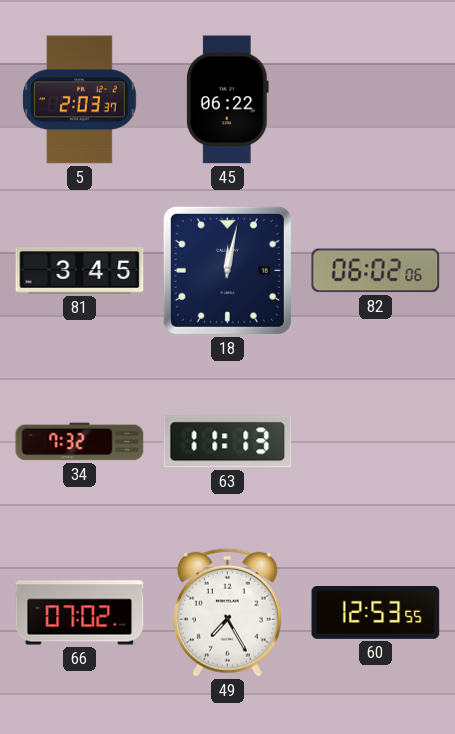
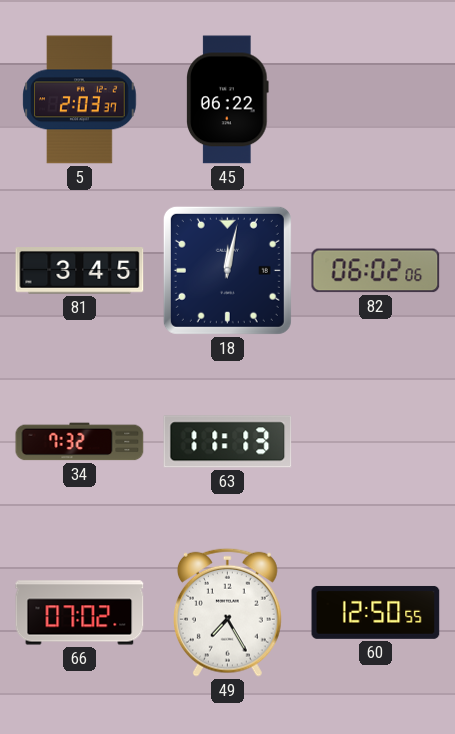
60: 12:53 -> 12:50
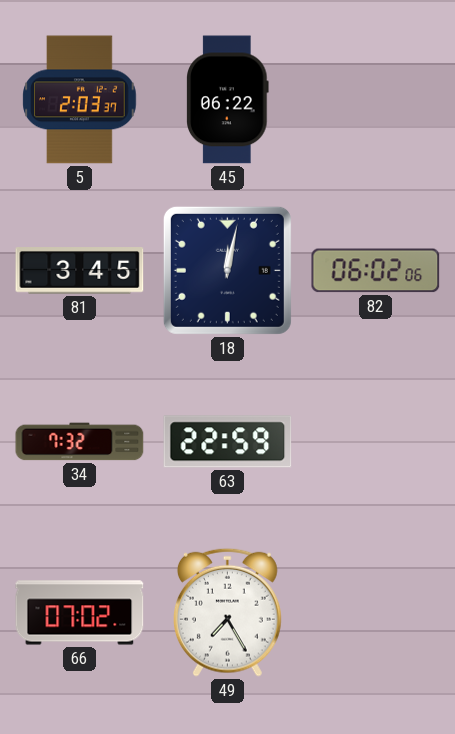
63: 11:13 -> 22:59
60: 12:50 -> none
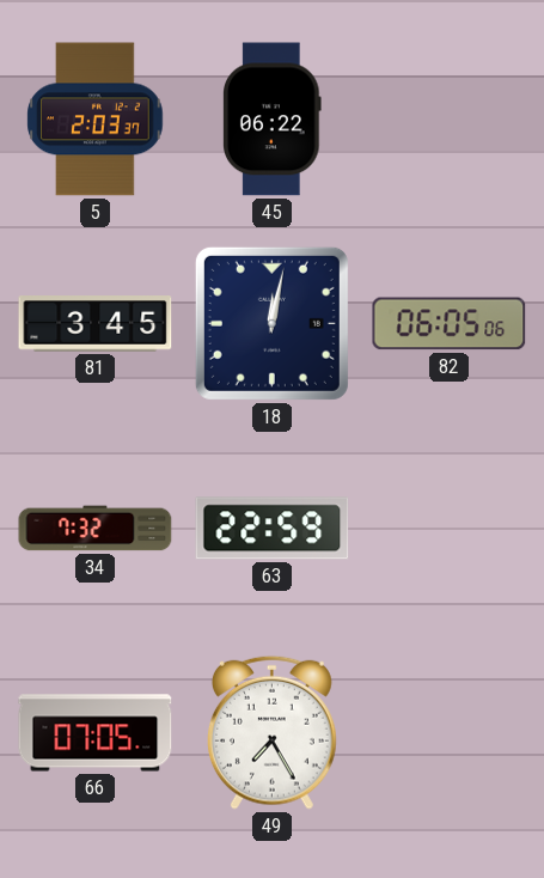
82: 06:02 -> 06:05
66: 07:02 -> 07:05
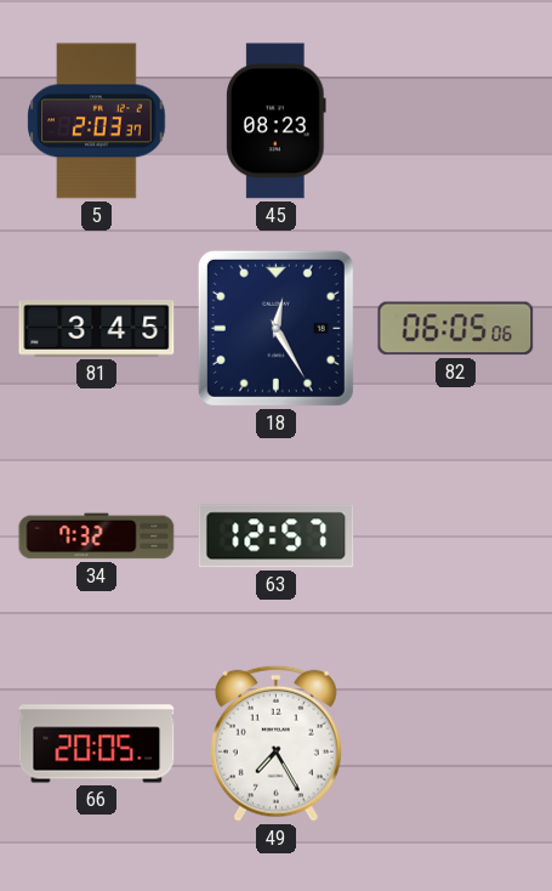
45: 06:22 -> 08:23
18: 12:02 -> 12:25
63: 22:59 -> 12:57
66: 07:05 -> 20:05
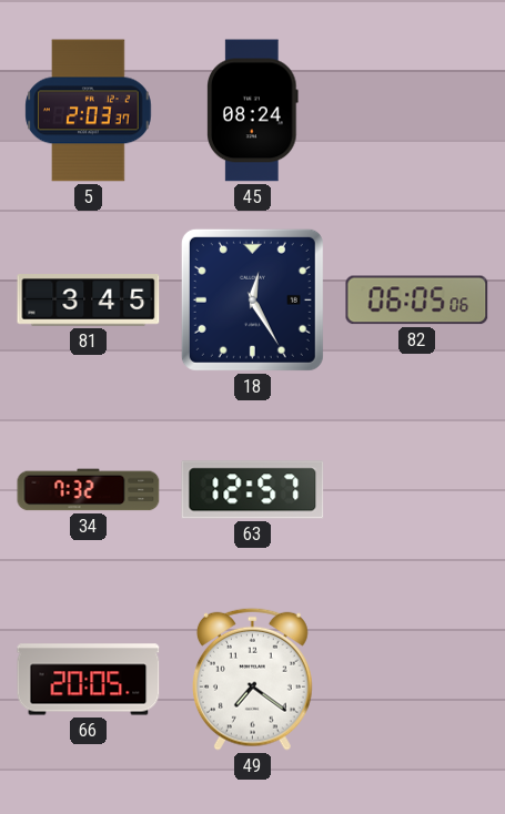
45: 08:23 -> 08:24
49: 7:25 -> 7:21
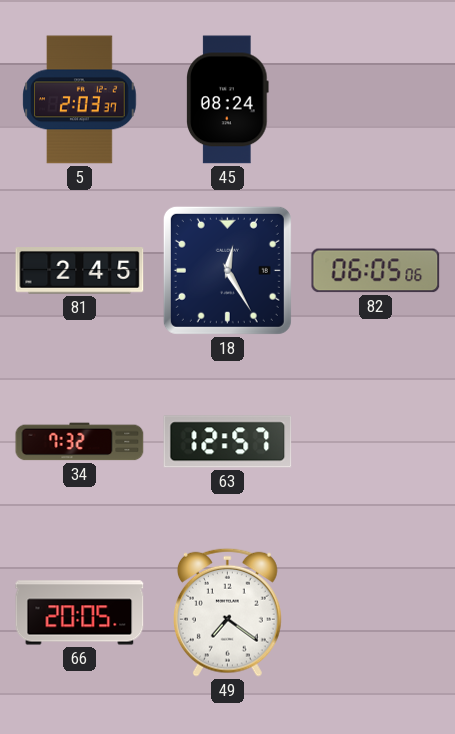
81: 3:45 -> 2:45
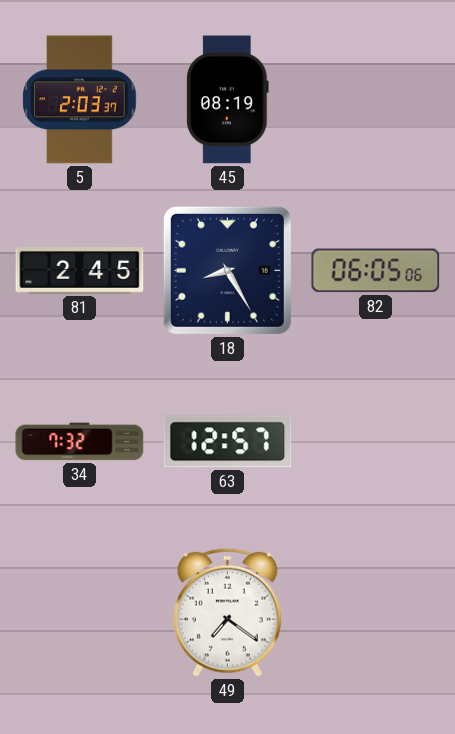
45: 08:24 -> 08:19
18: 12:25 -> 8:25
66: 20:05 -> none
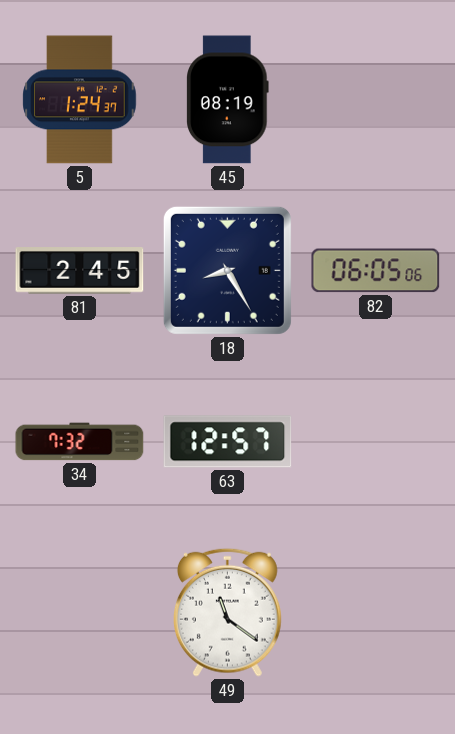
5: 2:03 -> 1:24
49: 7:21 -> 11:21
